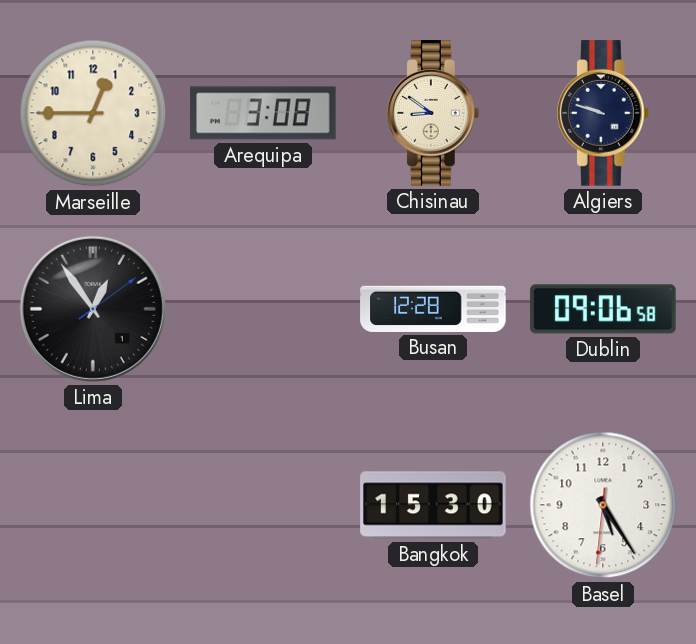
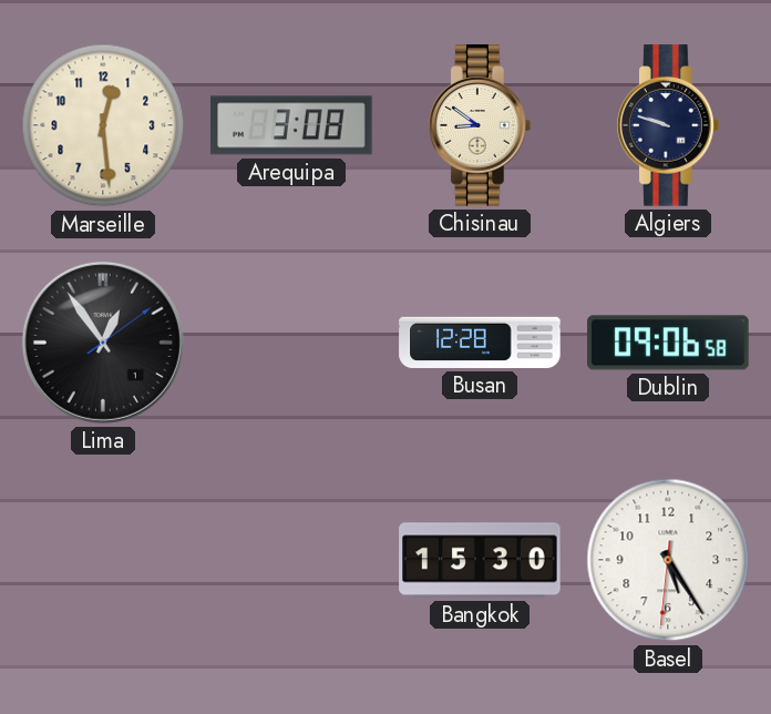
Marseille: 12:45 -> 12:29
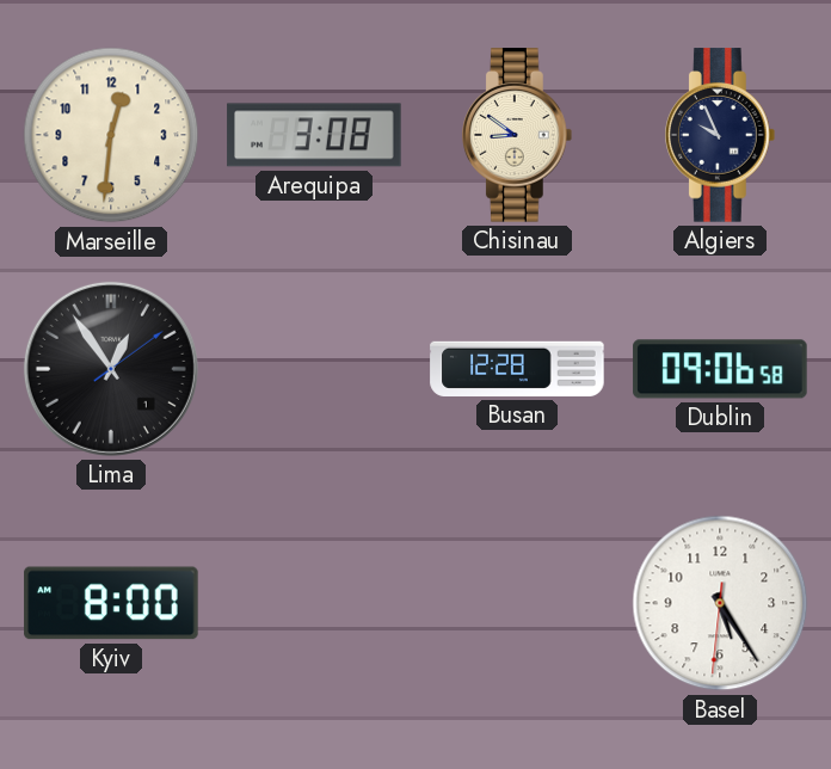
Marseille: 12:29 -> 12:31
Algiers: 9:48 -> 9:56
Kyiv: none -> 8:00
Bangkok: 15:30 -> none
